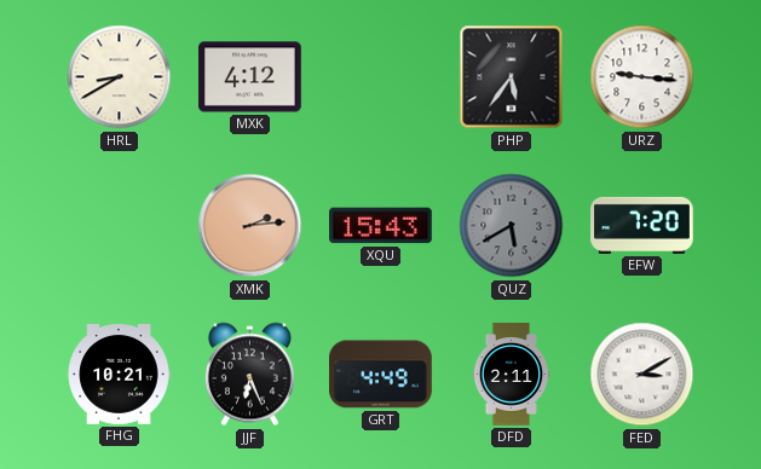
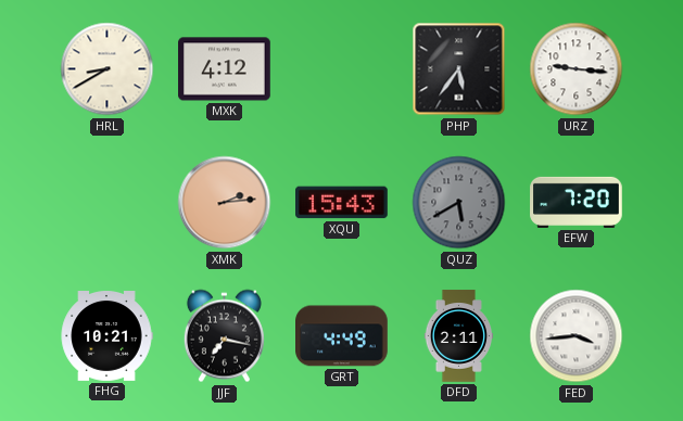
JJF: 6:26 -> 7:17
FED: 3:10 -> 3:44
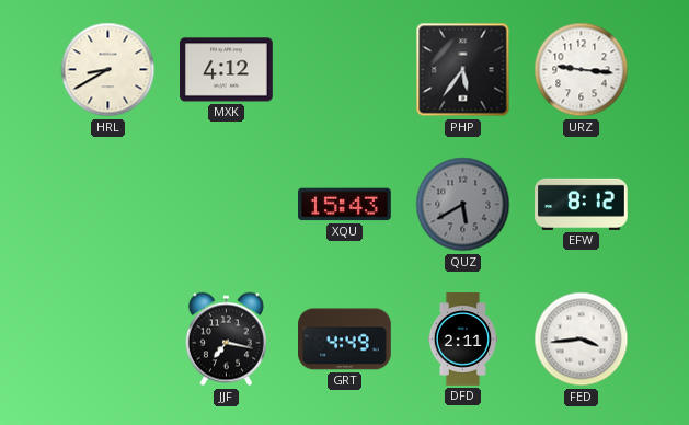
XMK: 2:14 -> none
EFW: 7:20 -> 8:12
FHG: 10:21 -> none
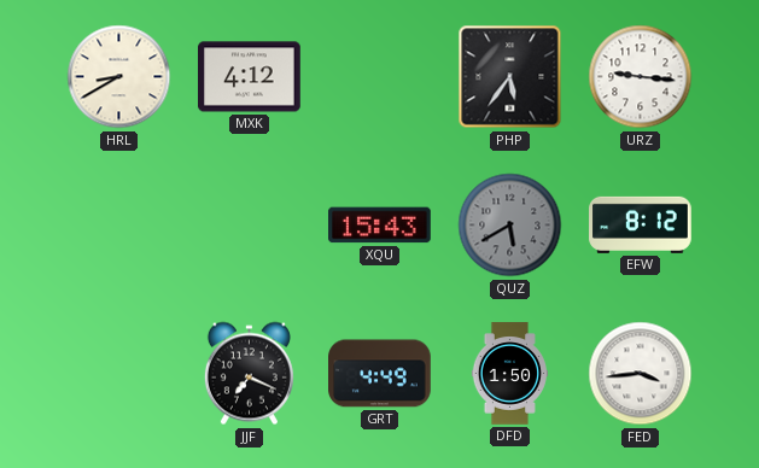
JJF: 7:17 -> 7:19
DFD: 2:11 -> 1:50
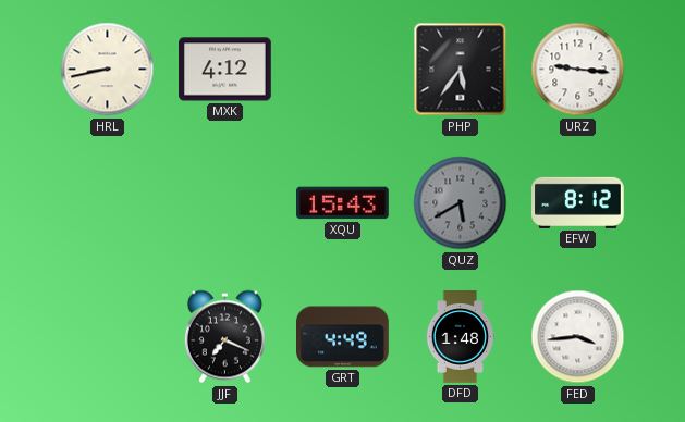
HRL: 8:40 -> 8:43
DFD: 1:50 -> 1:48
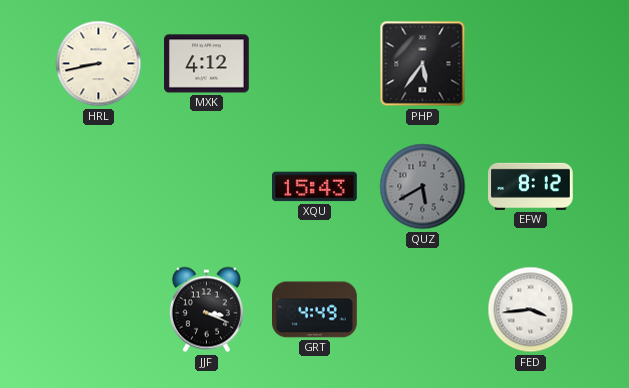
URZ: 9:16 -> none
JJF: 7:19 -> 3:19
DFD: 1:48 -> none
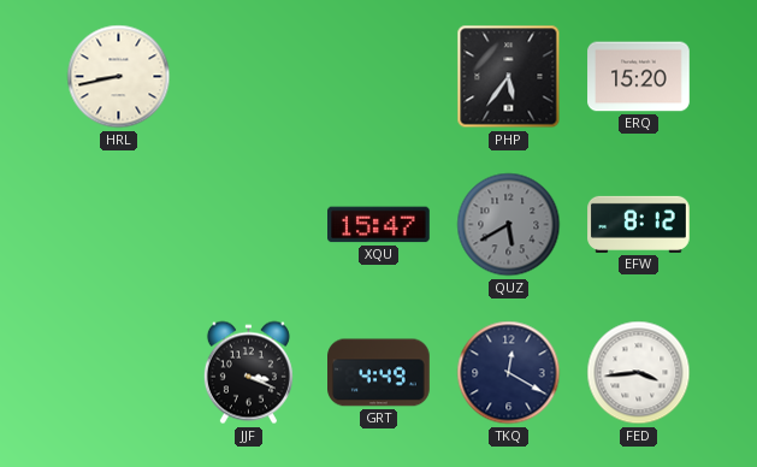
MXK: 4:12 -> none
ERQ: none -> 15:20
XQU: 15:43 -> 15:47
TKQ: none -> 12:20
